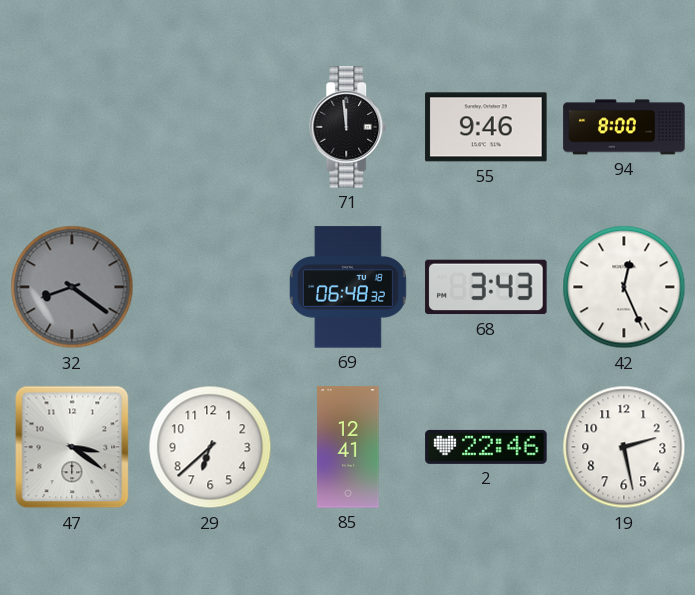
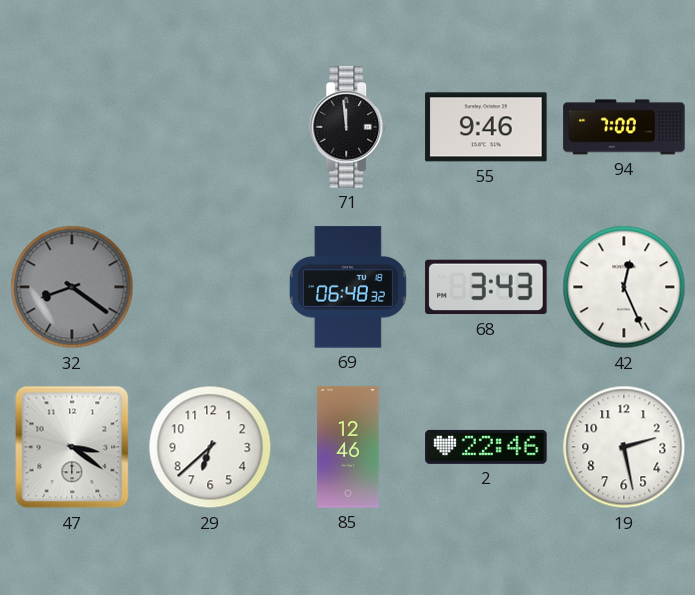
94: 8:00 -> 7:00
85: 12:41 -> 12:46
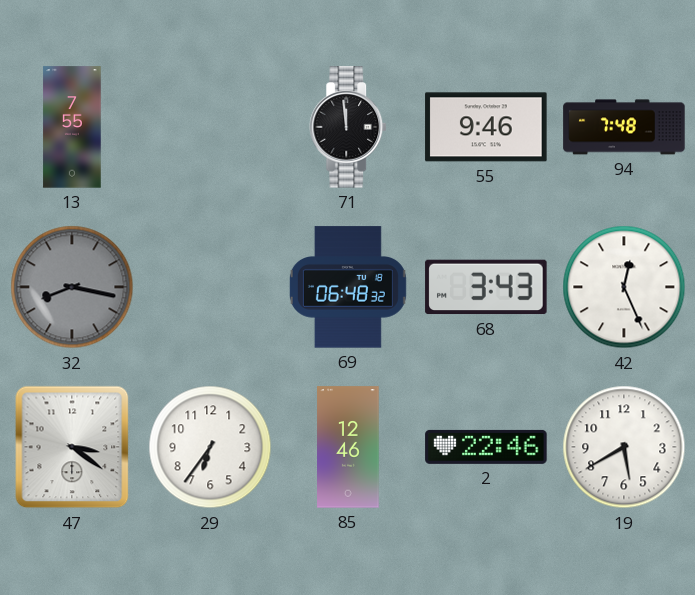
13: none -> 7:55
94: 7:00 -> 7:48
32: 8:21 -> 8:17
29: 6:38 -> 6:36
19: 2:28 -> 5:40
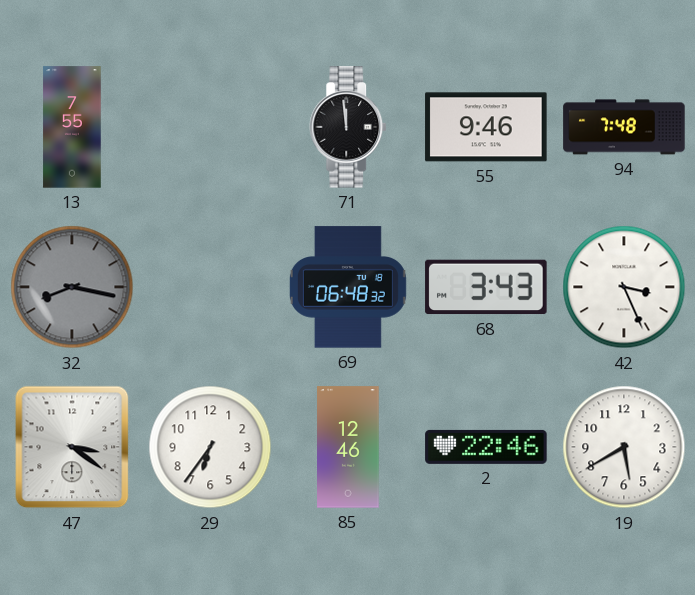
42: 12:26 -> 3:26
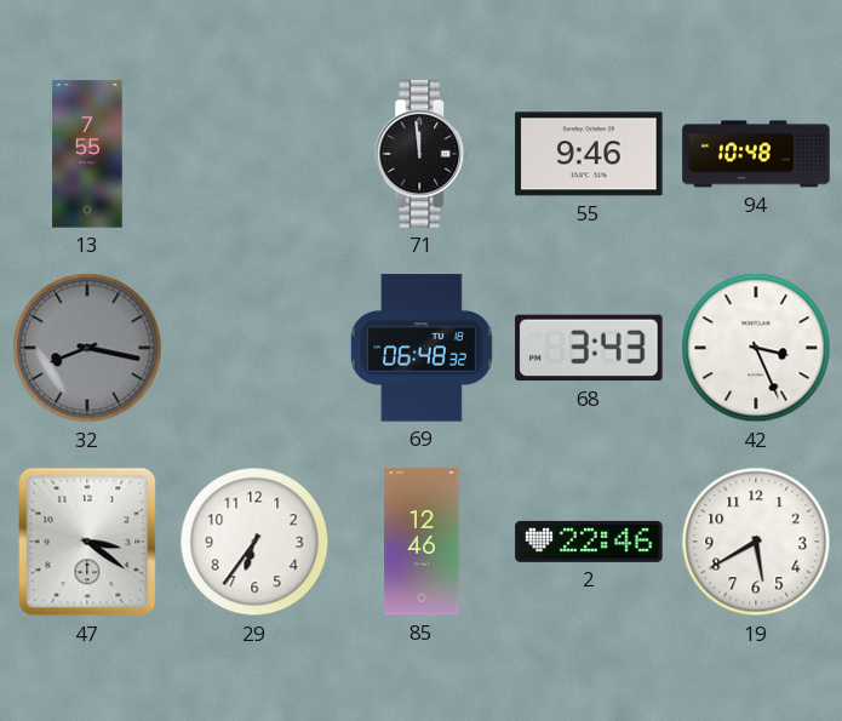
94: 7:48 -> 10:48
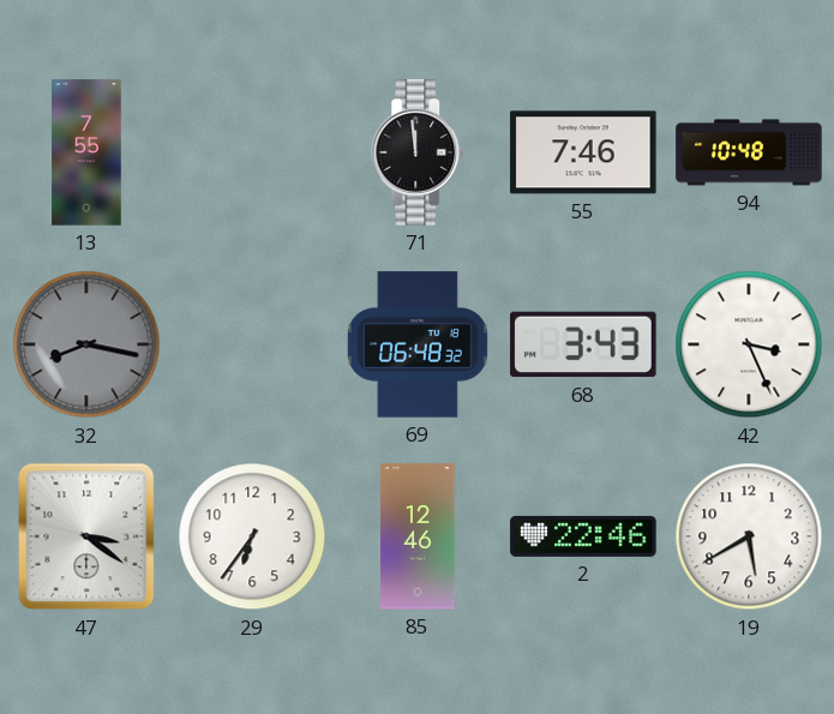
55: 9:46 -> 7:46
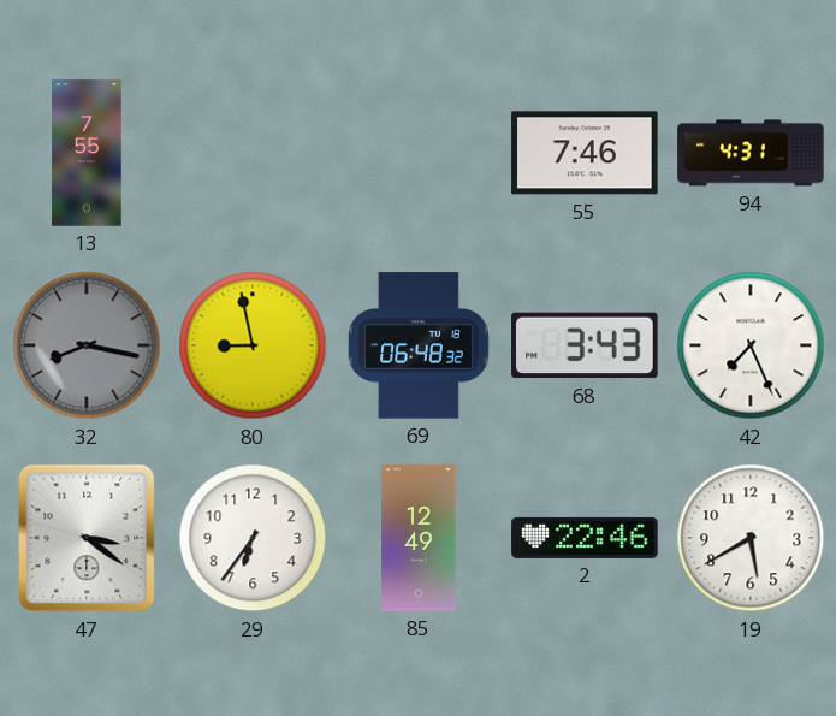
71: 11:59 -> none
94: 10:48 -> 4:31
80: none -> 8:58
42: 3:26 -> 7:26
85: 12:46 -> 12:49
